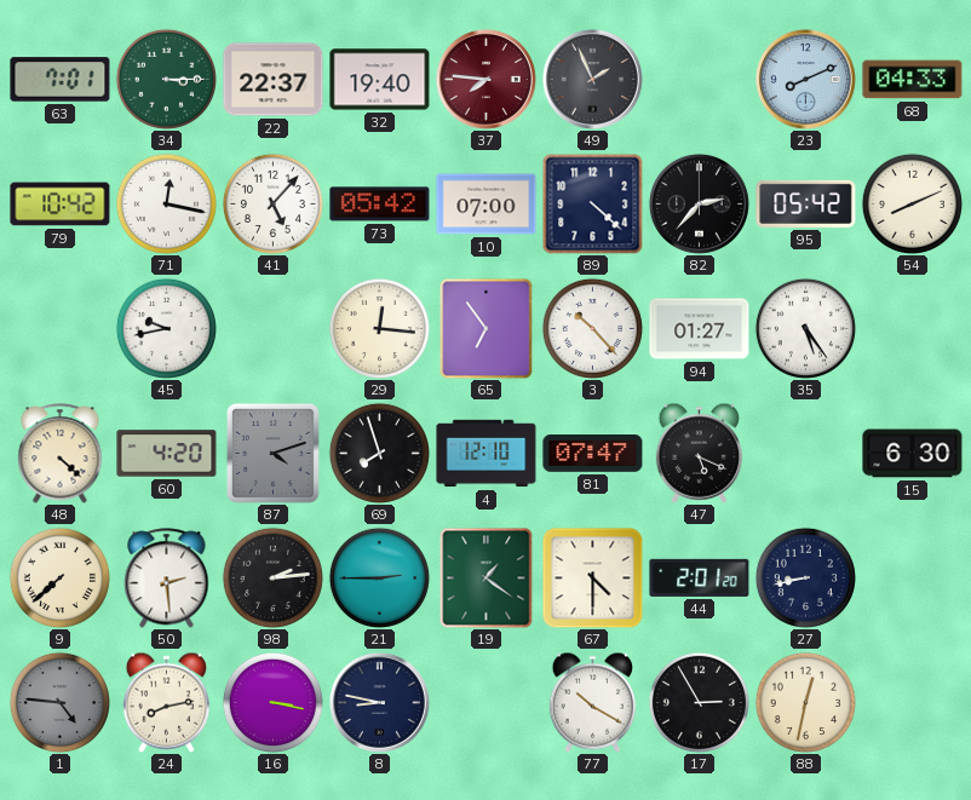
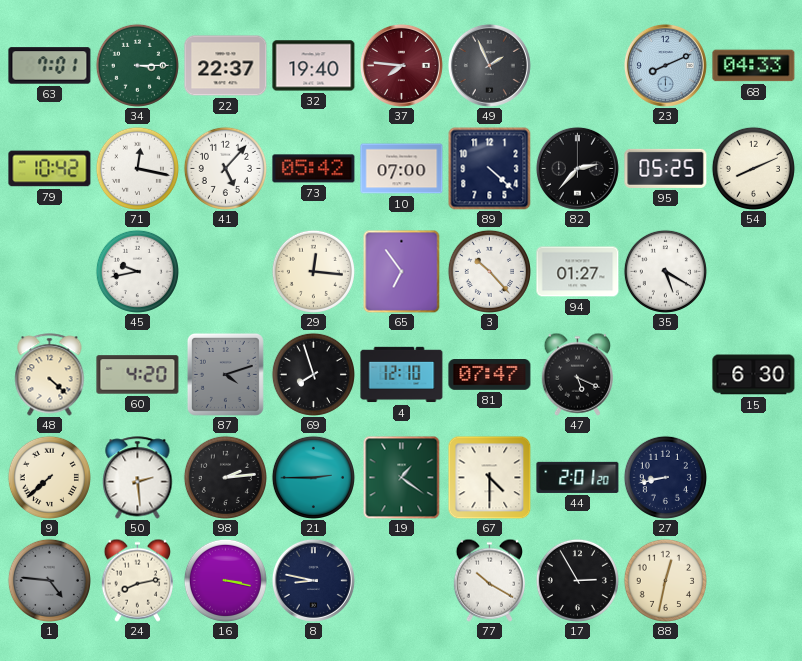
95: 05:42 -> 05:25
35: 5:24 -> 5:20
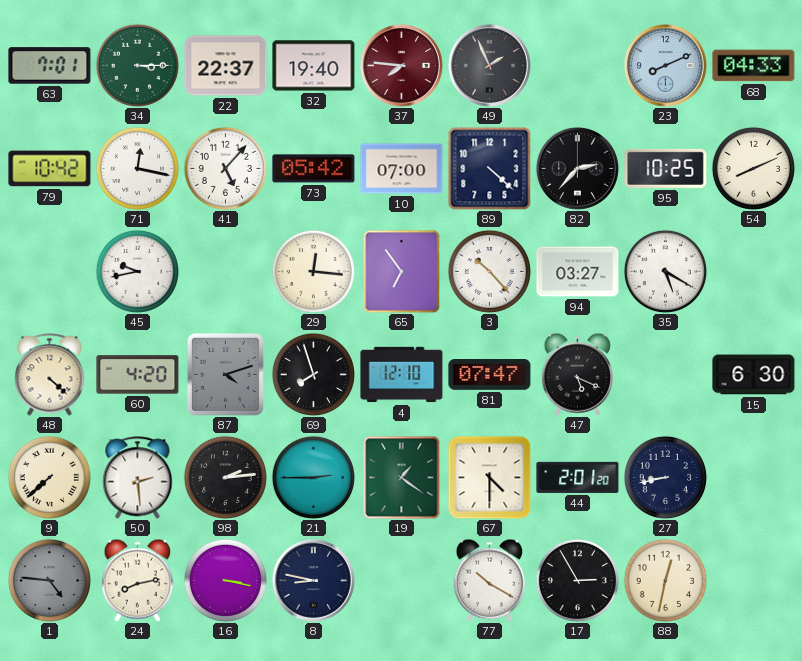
95: 05:25 -> 10:25
94: 01:27 -> 03:27
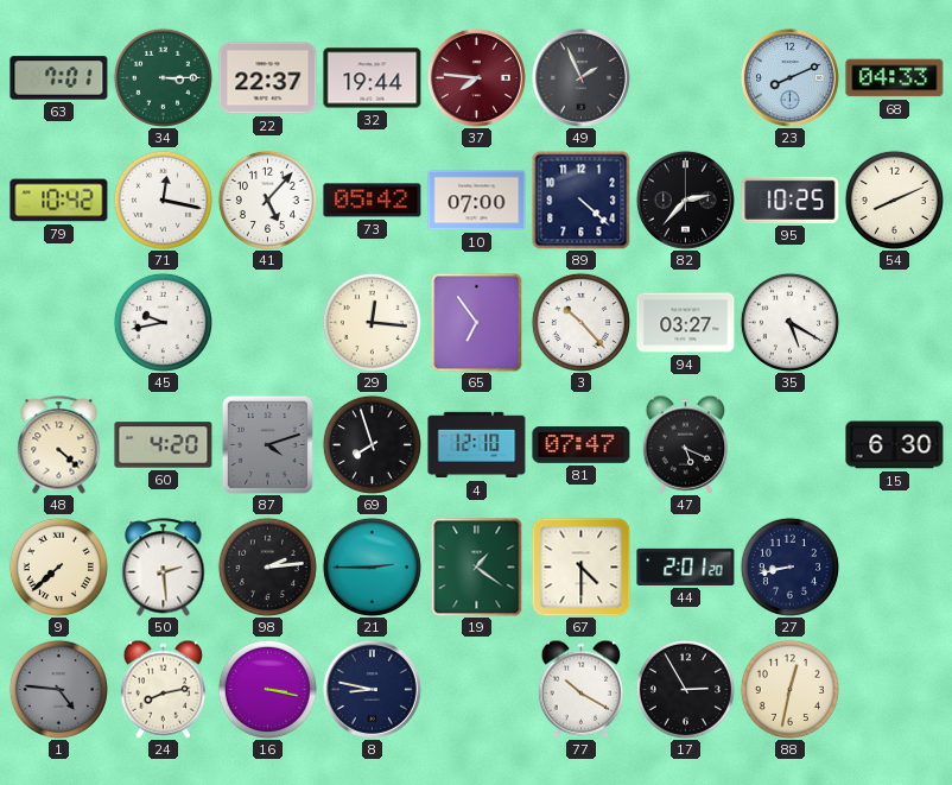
32: 19:40 -> 19:44
